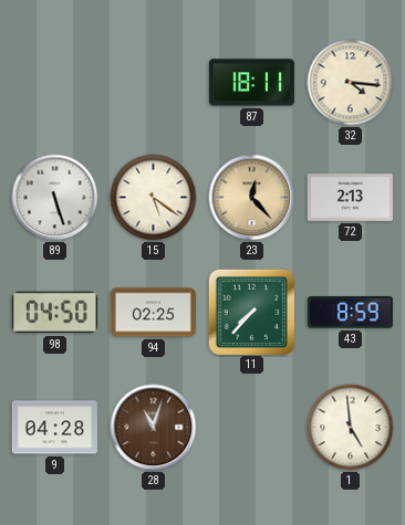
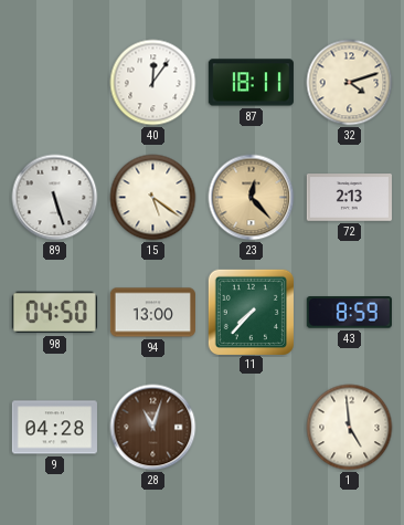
40: none -> 12:06
32: 4:16 -> 4:12
94: 02:25 -> 13:00
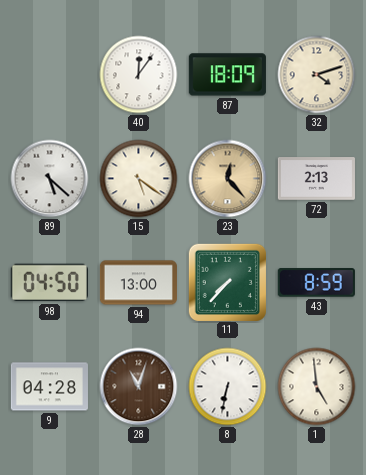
87: 18:11 -> 18:09
89: 5:27 -> 5:22
8: none -> 6:32
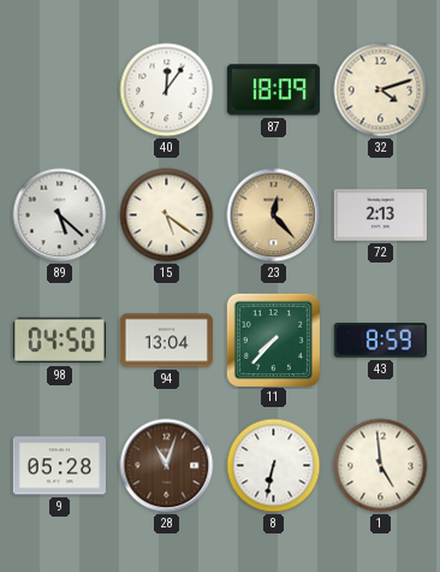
94: 13:00 -> 13:04
9: 04:28 -> 05:28
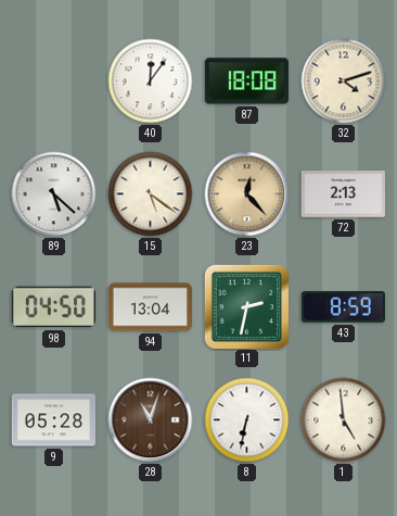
87: 18:09 -> 18:08
11: 7:37 -> 2:32
